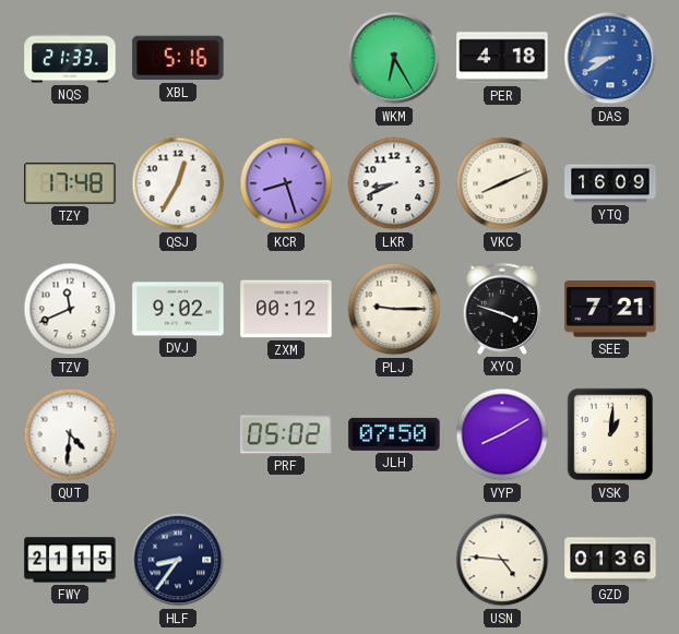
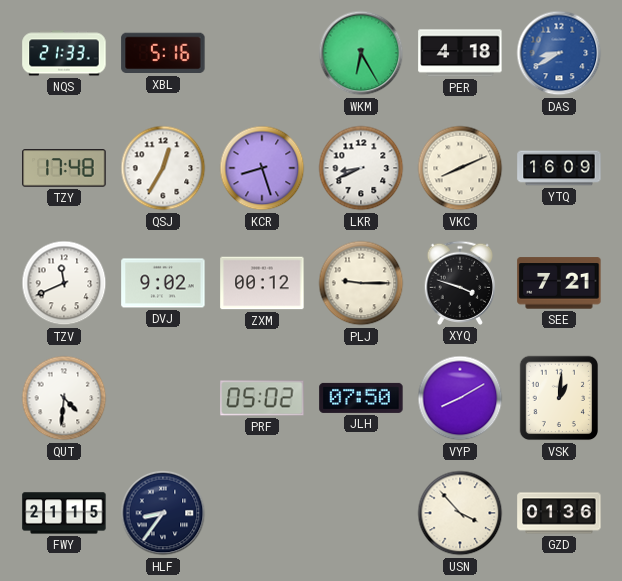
USN: 4:46 -> 3:53
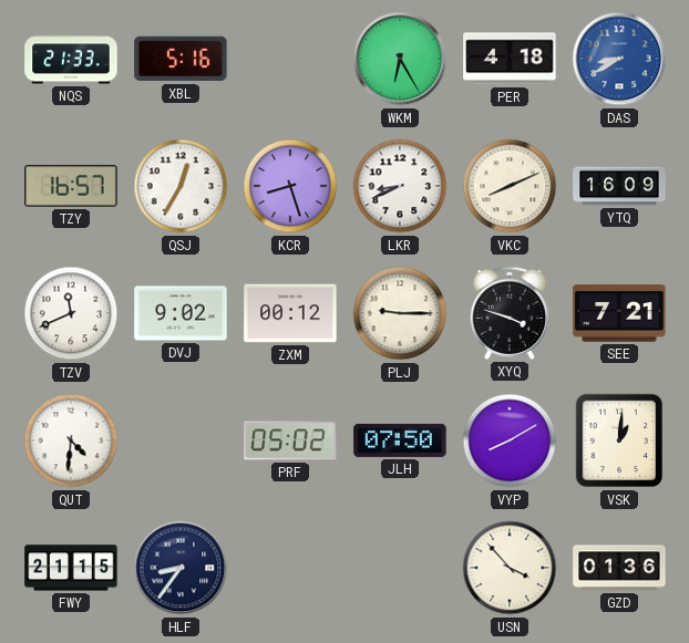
TZY: 17:48 -> 16:57
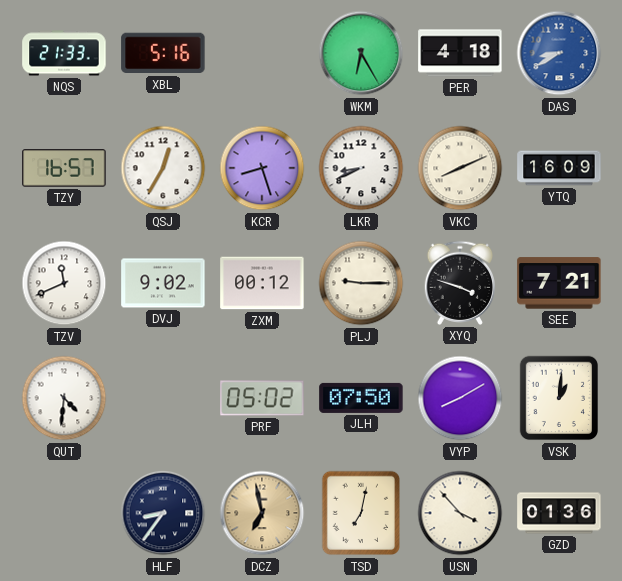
FWY: 21:15 -> none
DCZ: none -> 6:58
TSD: none -> 7:02
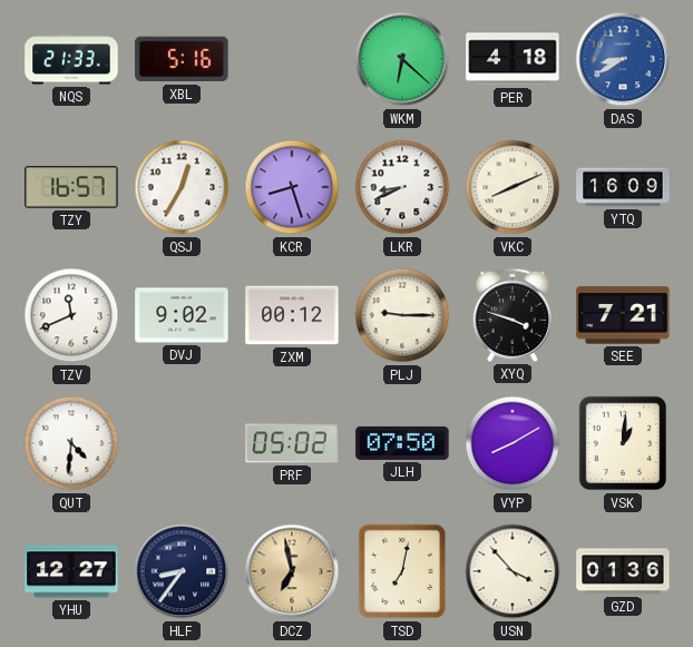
WKM: 6:25 -> 6:22
YHU: none -> 12:27
